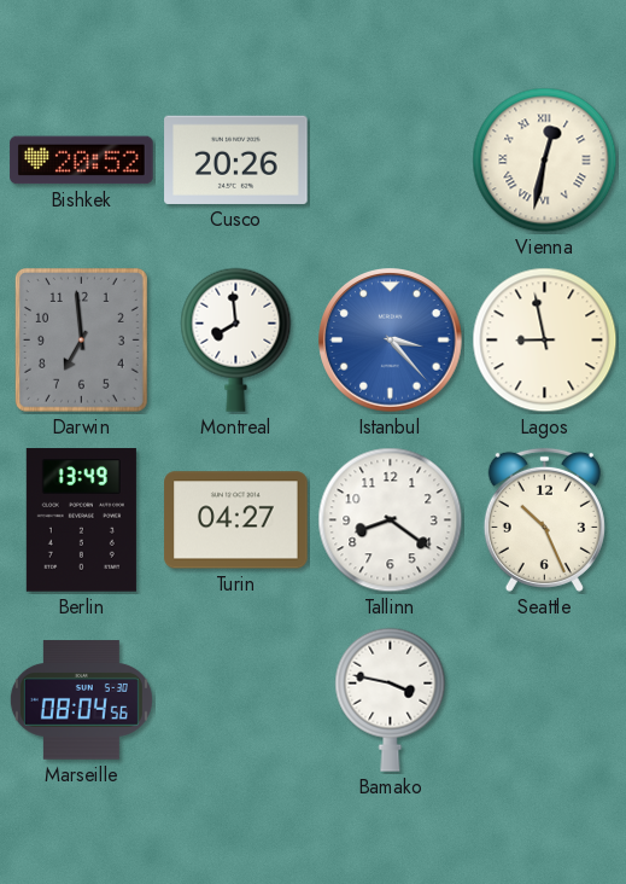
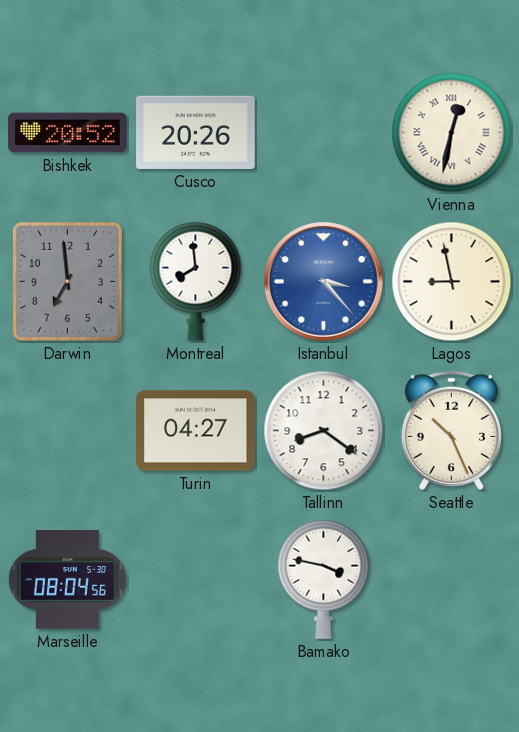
Berlin: 13:49 -> none
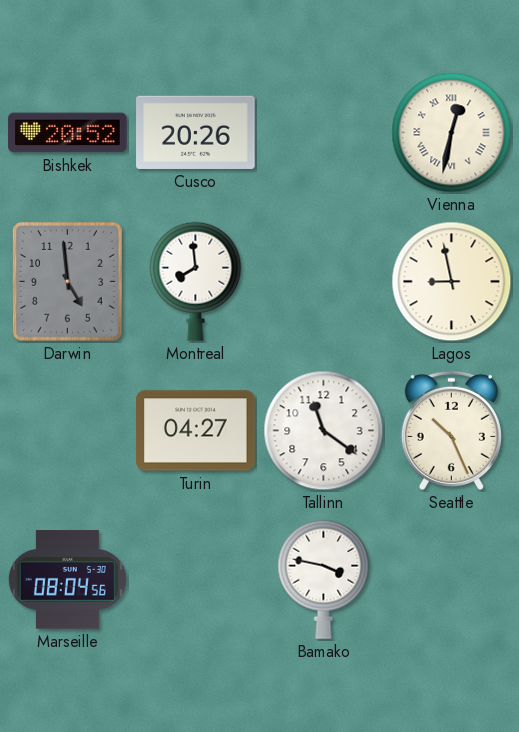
Darwin: 6:59 -> 4:59
Istanbul: 3:23 -> none
Tallinn: 8:21 -> 11:21
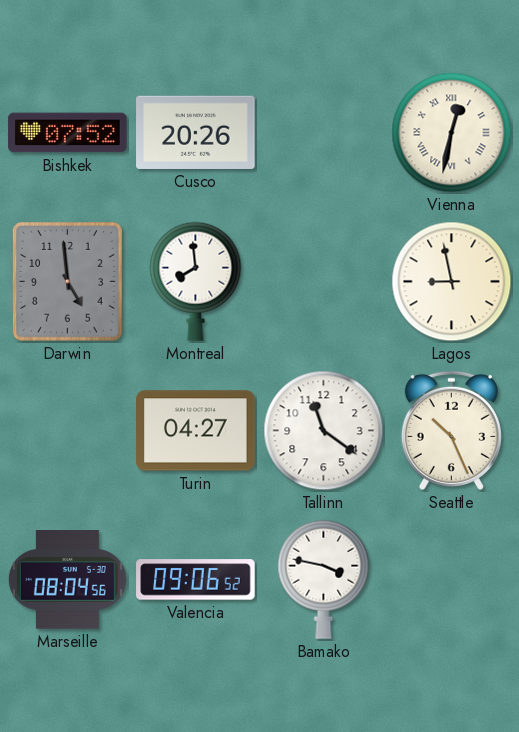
Bishkek: 20:52 -> 07:52
Valencia: none -> 09:06
